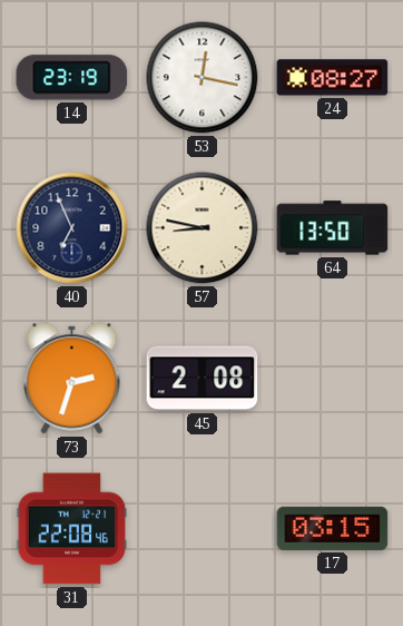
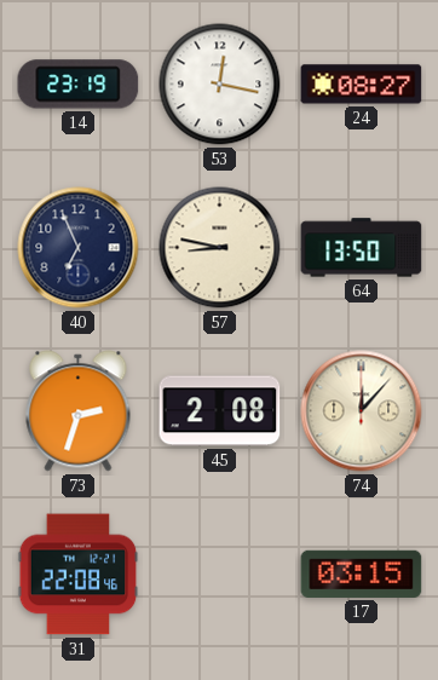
74: none -> 12:07
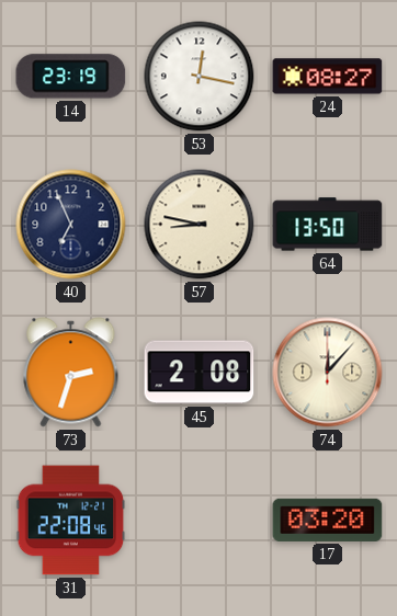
17: 03:15 -> 03:20
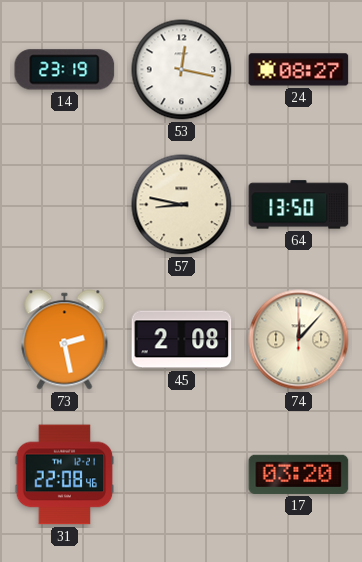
40: 6:56 -> none
73: 2:33 -> 2:28
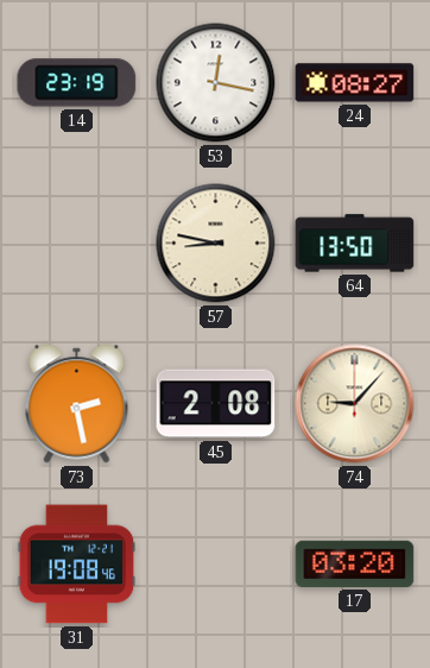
74: 12:07 -> 9:07
31: 22:08 -> 19:08
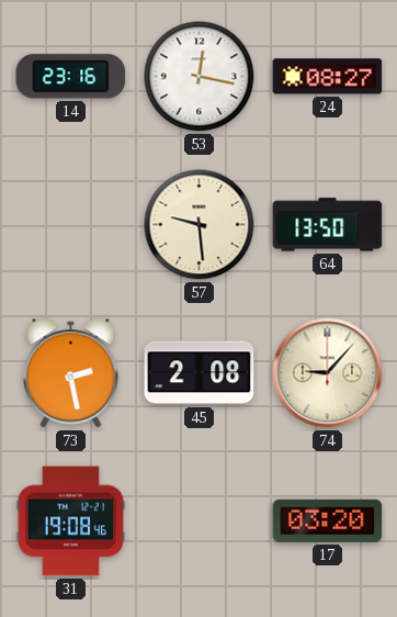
14: 23:19 -> 23:16
57: 8:47 -> 9:29
